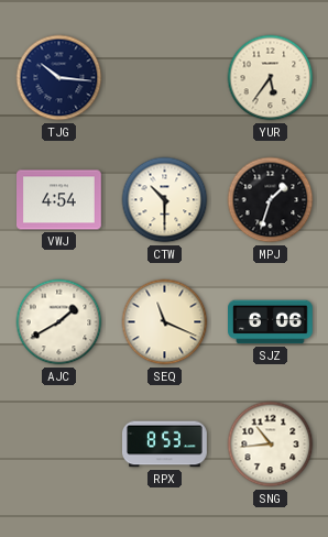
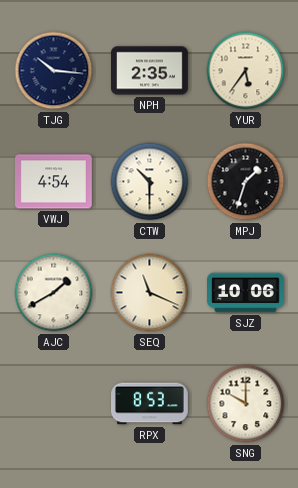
NPH: none -> 2:35
SJZ: 6:06 -> 10:06
SNG: 10:44 -> 10:00
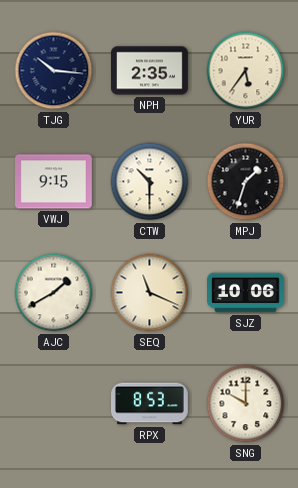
VWJ: 4:54 -> 9:15
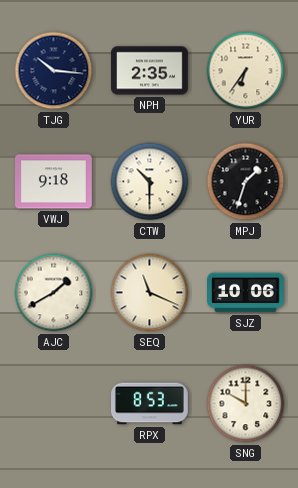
YUR: 5:36 -> 6:36
VWJ: 9:15 -> 9:18
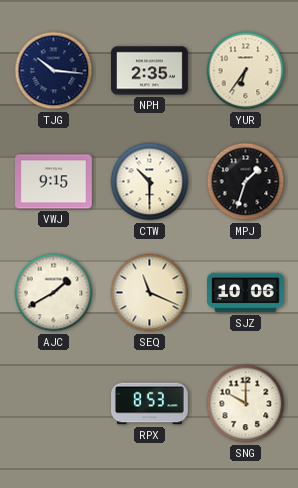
VWJ: 9:18 -> 9:15
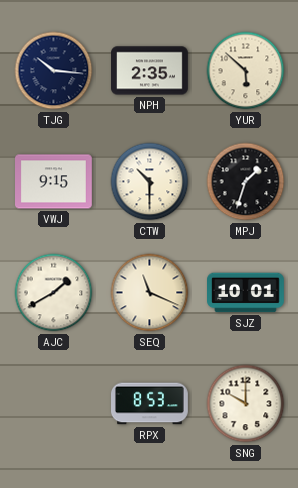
YUR: 6:36 -> 5:52
SJZ: 10:06 -> 10:01
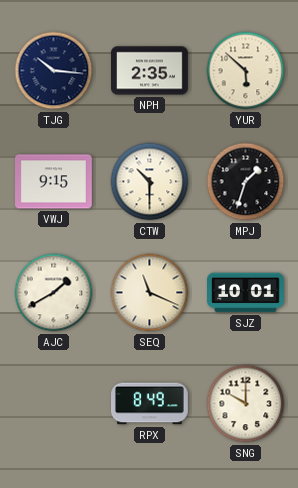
RPX: 8:53 -> 8:49
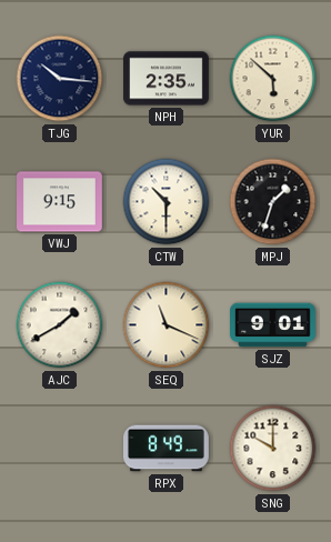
SJZ: 10:01 -> 9:01
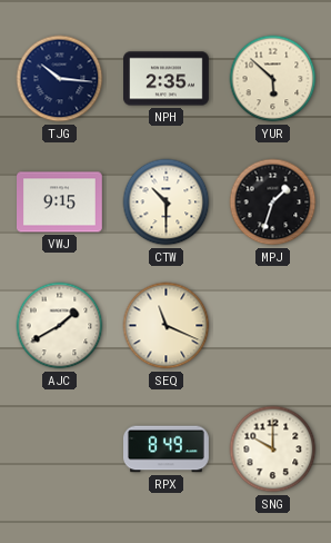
SJZ: 9:01 -> none
